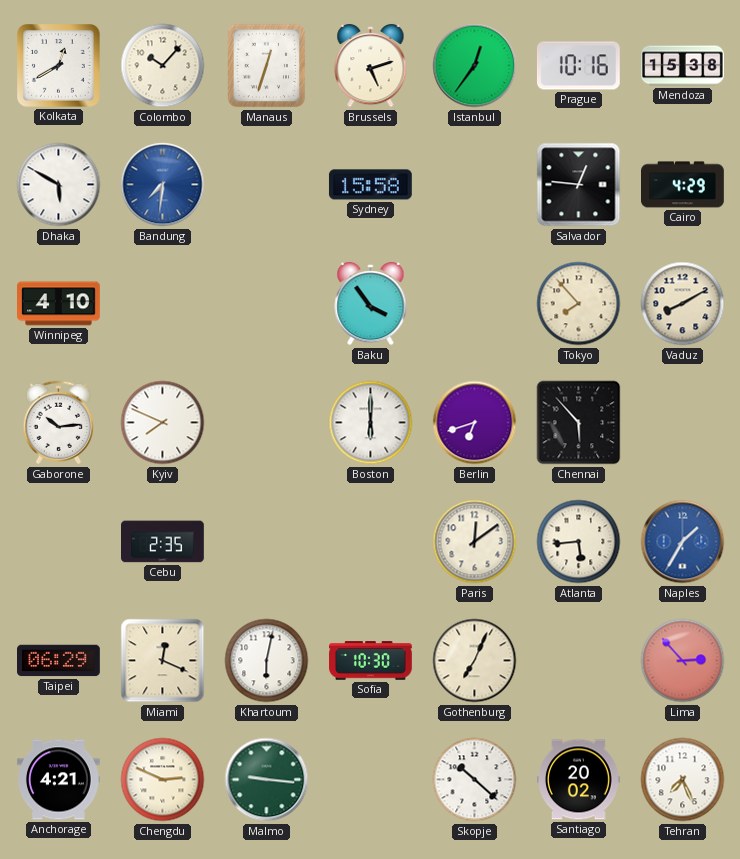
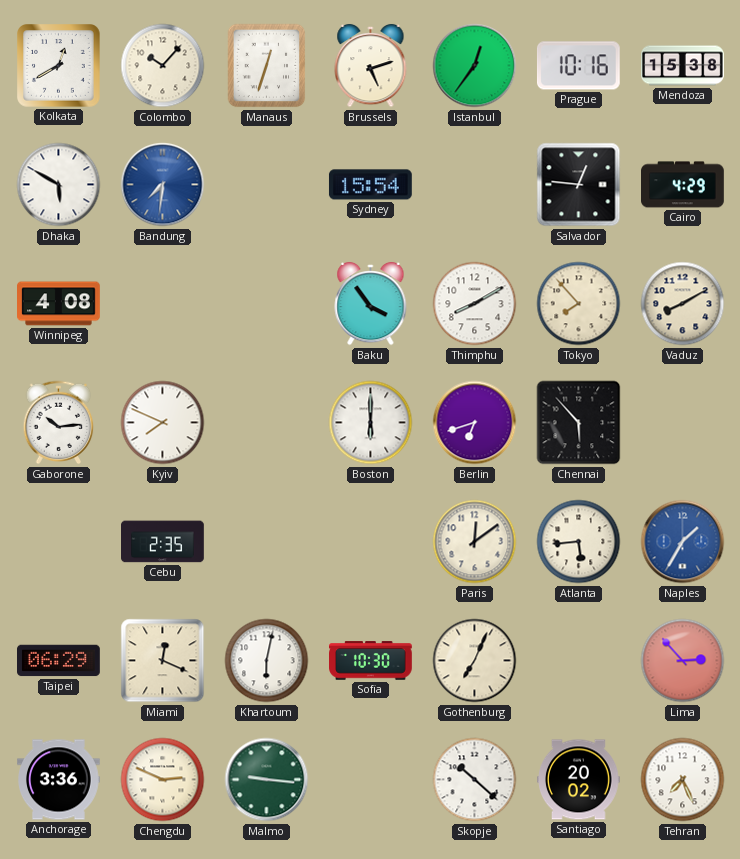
Sydney: 15:58 -> 15:54
Winnipeg: 4:10 -> 4:08
Thimphu: none -> 8:10
Anchorage: 4:21 -> 3:36
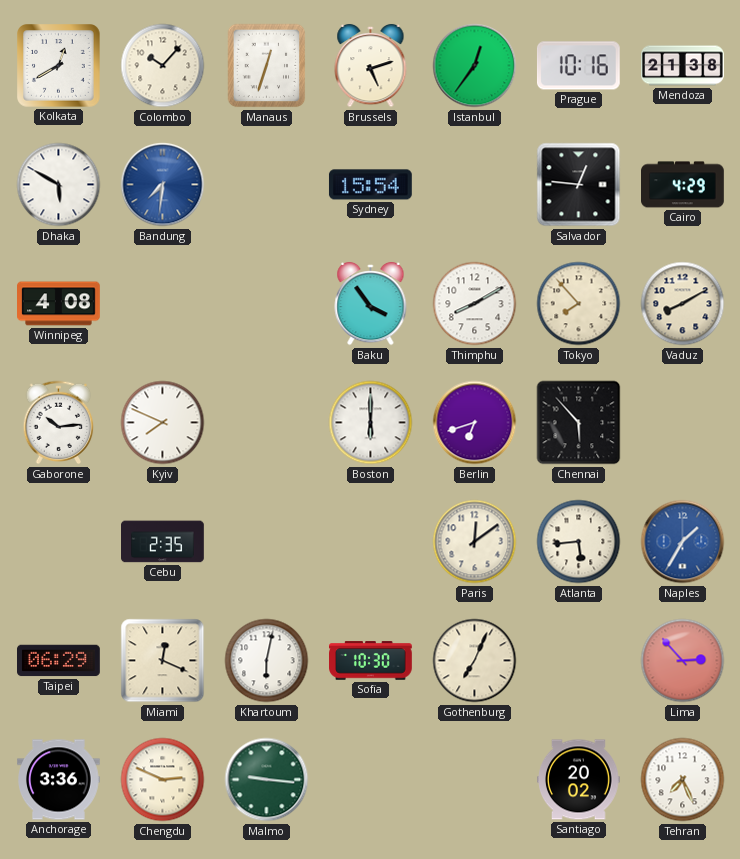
Mendoza: 15:38 -> 21:38
Skopje: 10:22 -> none
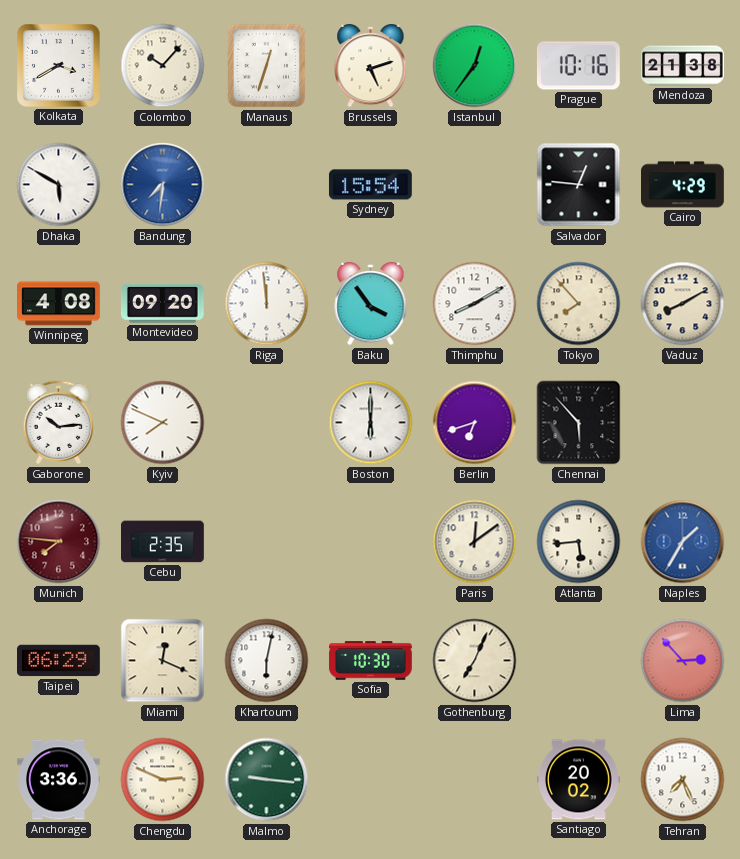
Kolkata: 12:40 -> 3:40
Montevideo: none -> 09:20
Riga: none -> 11:59
Munich: none -> 7:46
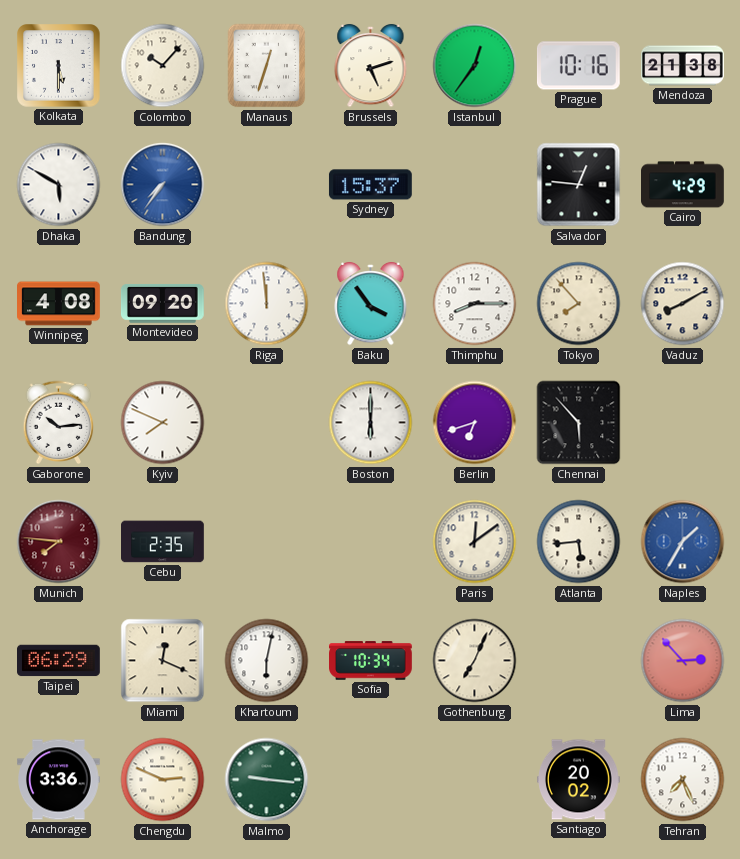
Kolkata: 3:40 -> 5:30
Bandung: 7:31 -> 7:36
Sydney: 15:54 -> 15:37
Thimphu: 8:10 -> 8:15
Sofia: 10:30 -> 10:34
